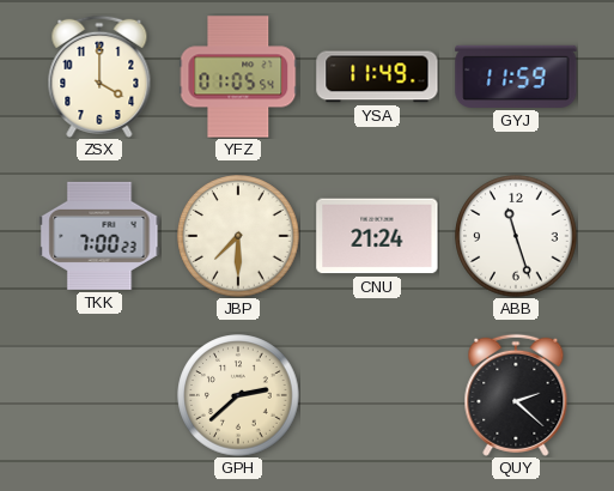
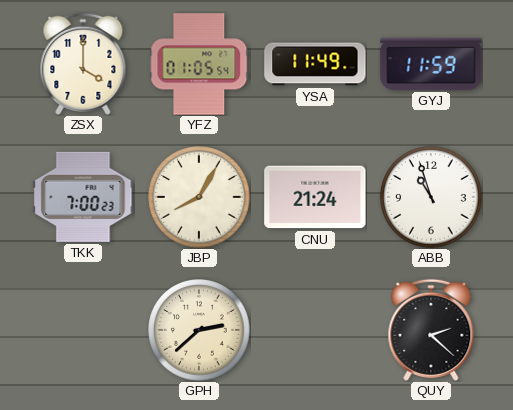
JBP: 7:30 -> 8:05
ABB: 11:27 -> 10:57
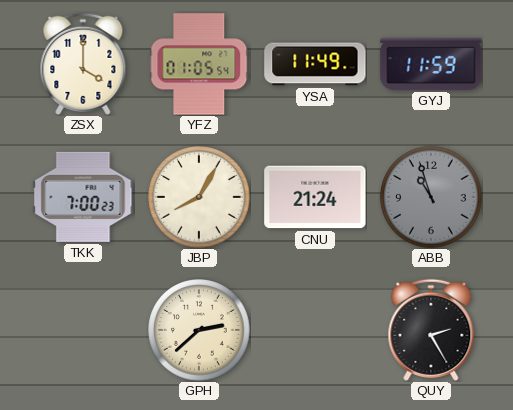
ABB dial: white -> grey
QUY: 2:22 -> 2:25
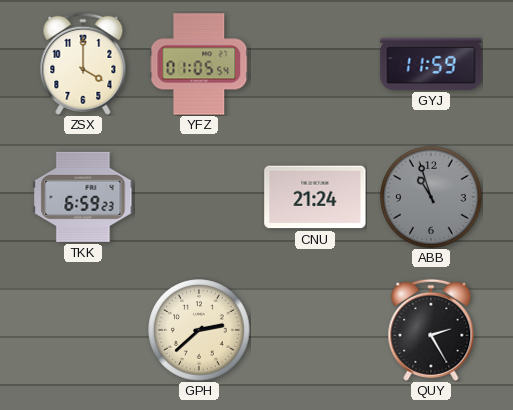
YSA: 11:49 -> none
TKK: 7:00 -> 6:59
JBP: 8:05 -> none
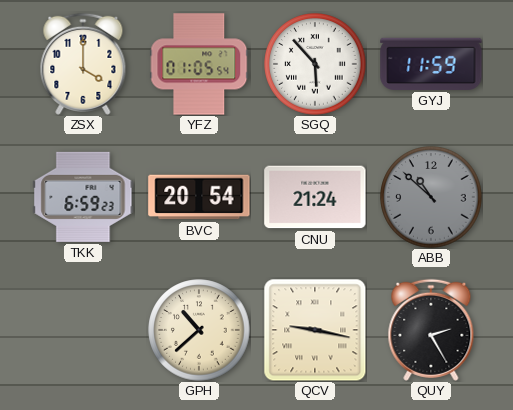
SGQ: none -> 5:53
BVC: none -> 20:54
ABB: 10:57 -> 10:52
GPH: 2:38 -> 10:38
QCV: none -> 9:17
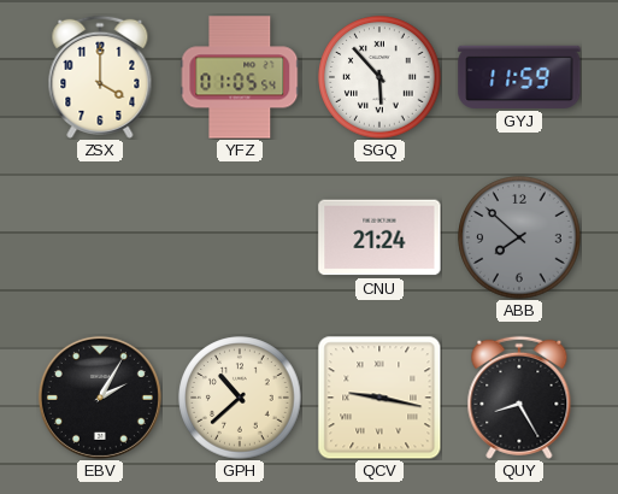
TKK: 6:59 -> none
BVC: 20:54 -> none
ABB: 10:52 -> 7:52
EBV: none -> 2:05
QUY: 2:25 -> 8:25
